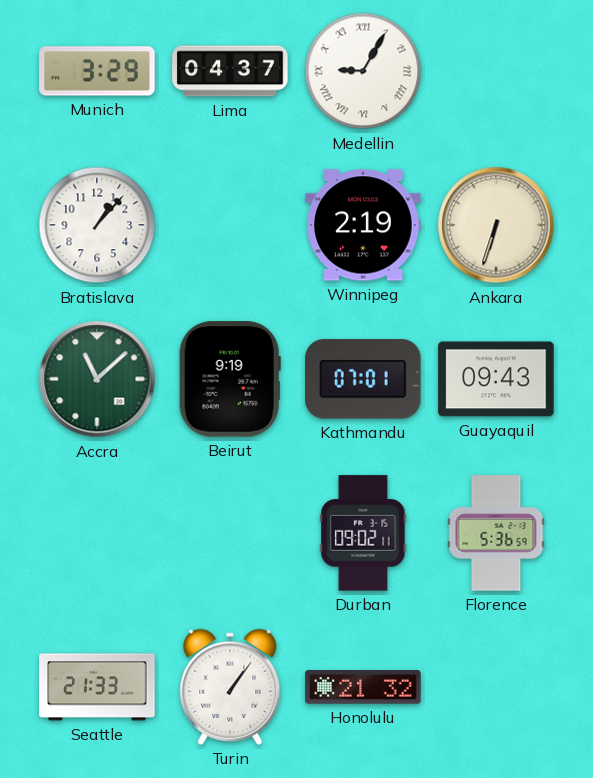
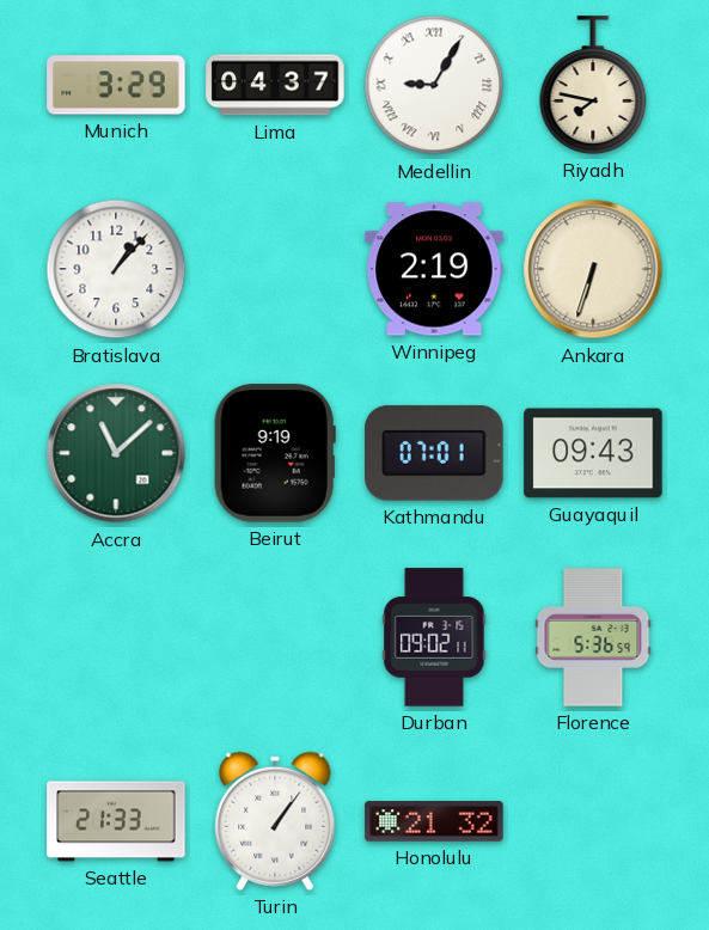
Riyadh: none -> 7:47
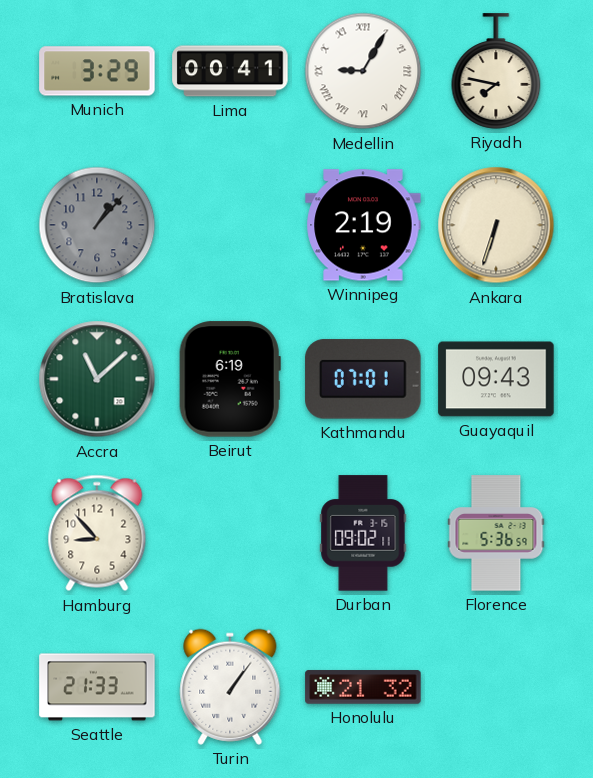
Lima: 04:37 -> 00:41
Bratislava dial: white -> grey
Beirut: 9:19 -> 6:19
Hamburg: none -> 8:53
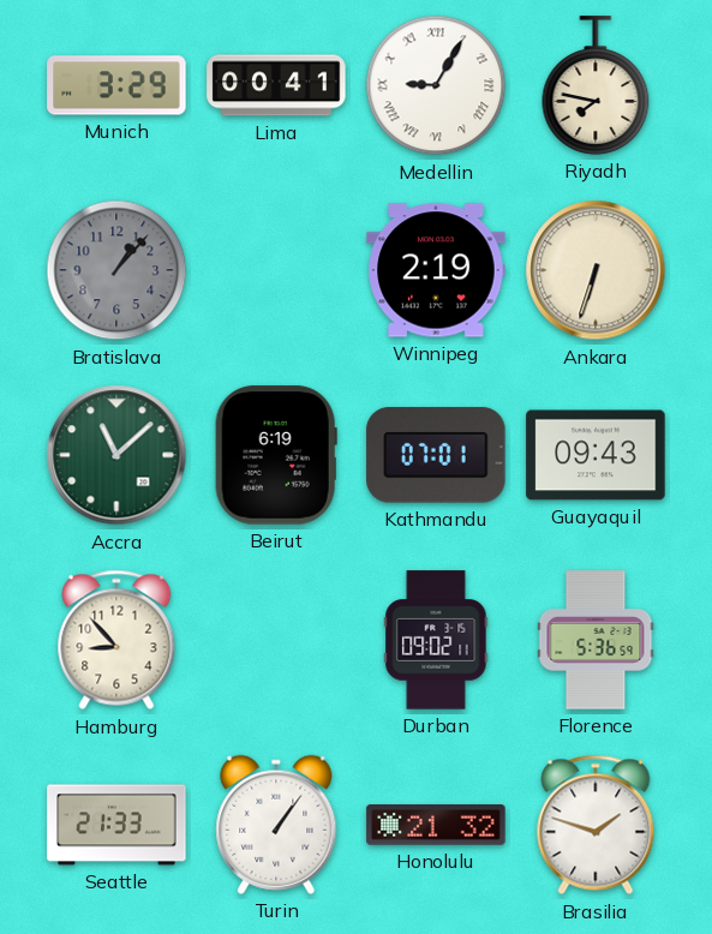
Brasilia: none -> 1:48
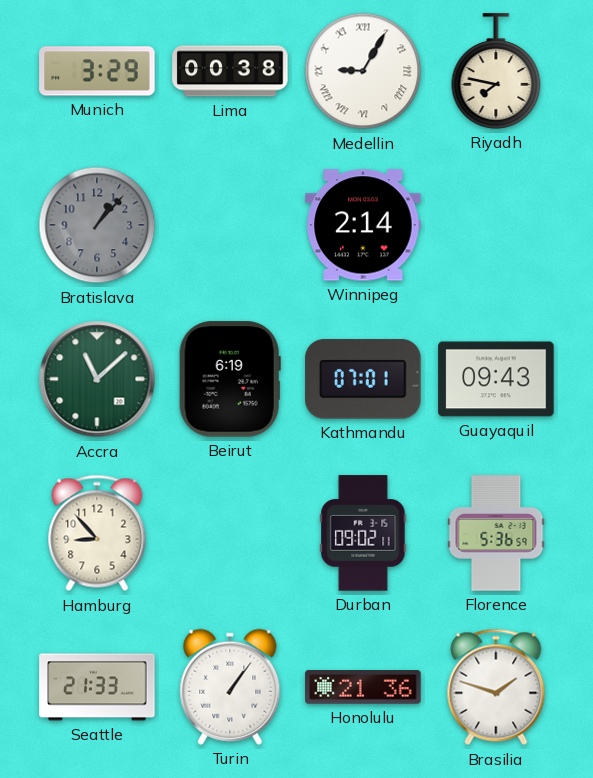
Lima: 00:41 -> 00:38
Winnipeg: 2:19 -> 2:14
Ankara: 6:33 -> none
Honolulu: 21:32 -> 21:36
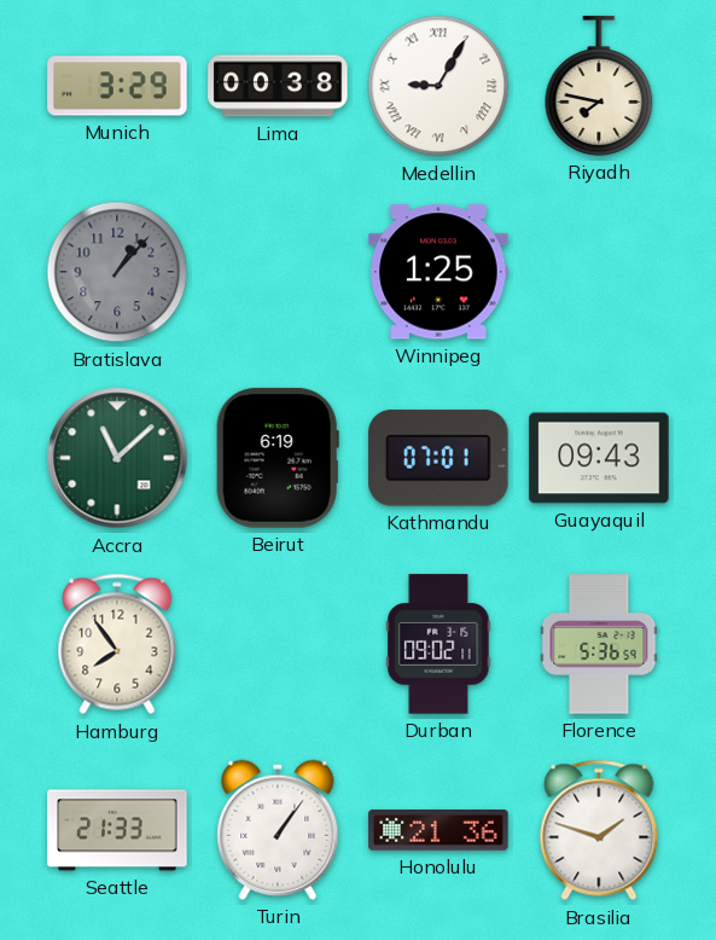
Winnipeg: 2:14 -> 1:25
Hamburg: 8:53 -> 7:54
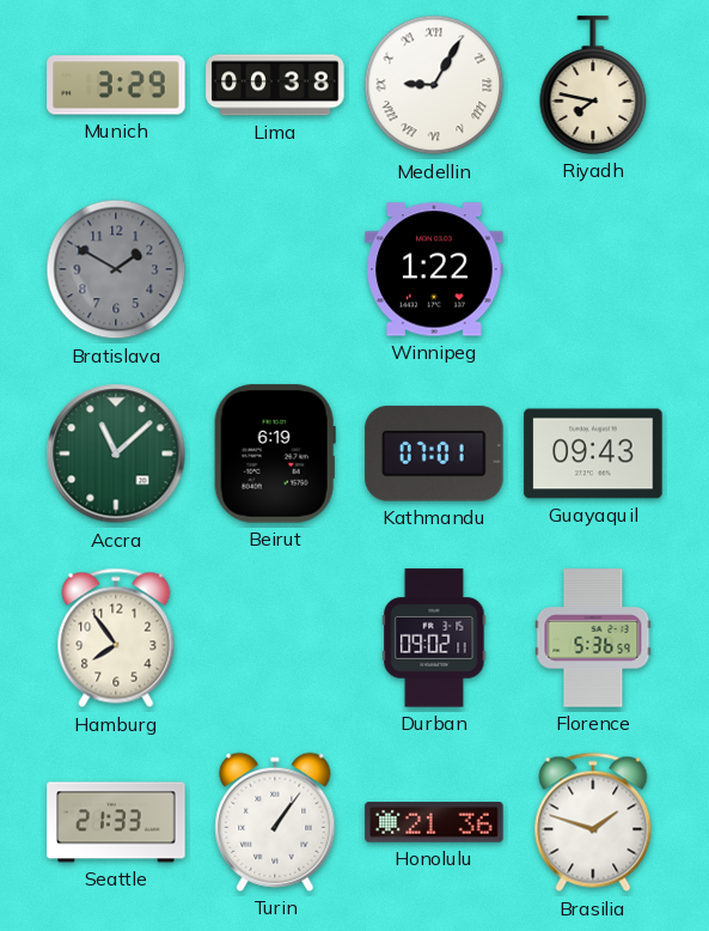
Bratislava: 1:07 -> 1:50
Winnipeg: 1:25 -> 1:22
